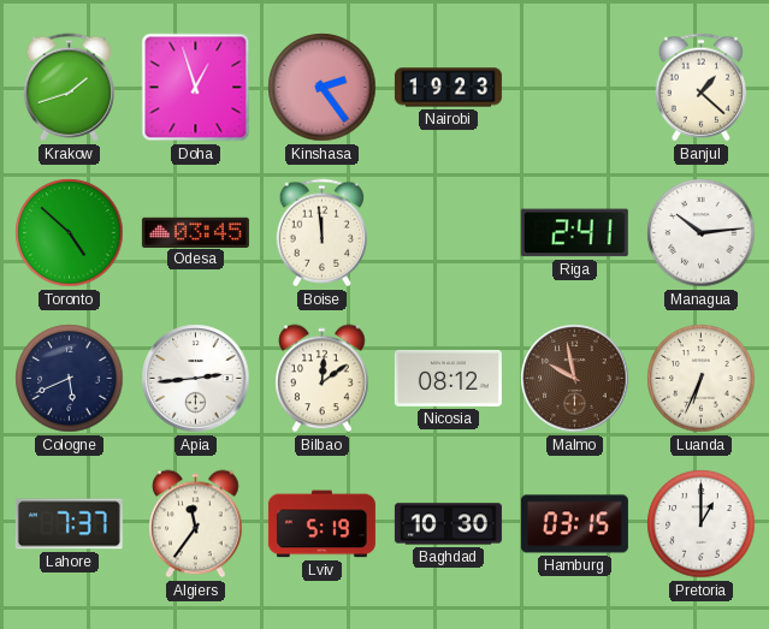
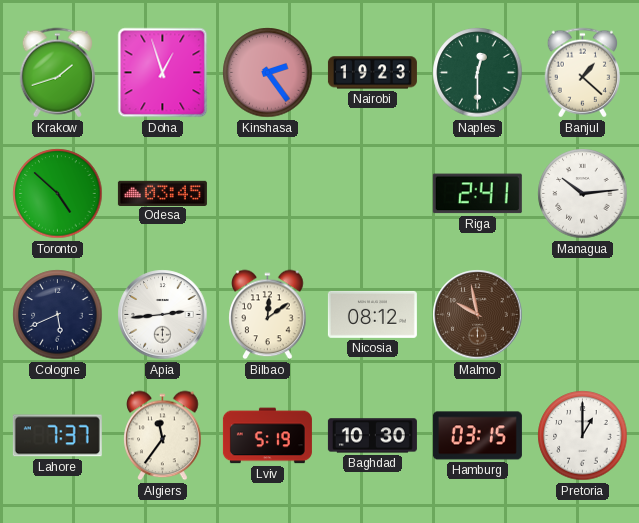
Naples: none -> 12:30
Boise: 11:59 -> none
Luanda: 6:34 -> none
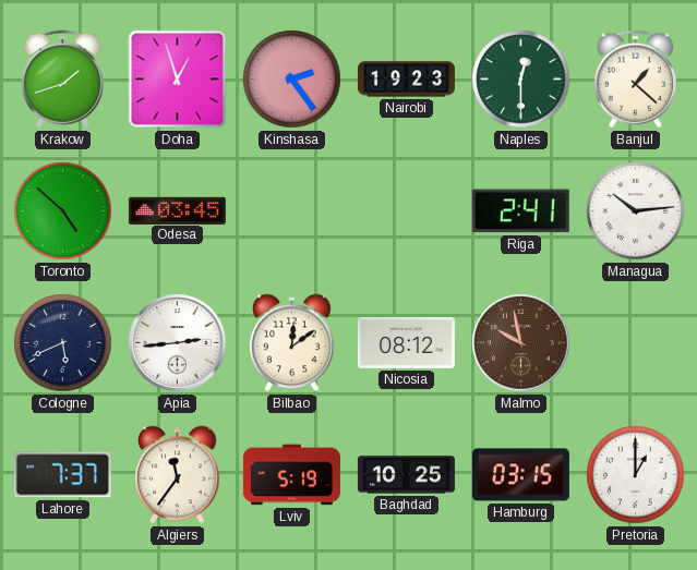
Baghdad: 10:30 -> 10:25
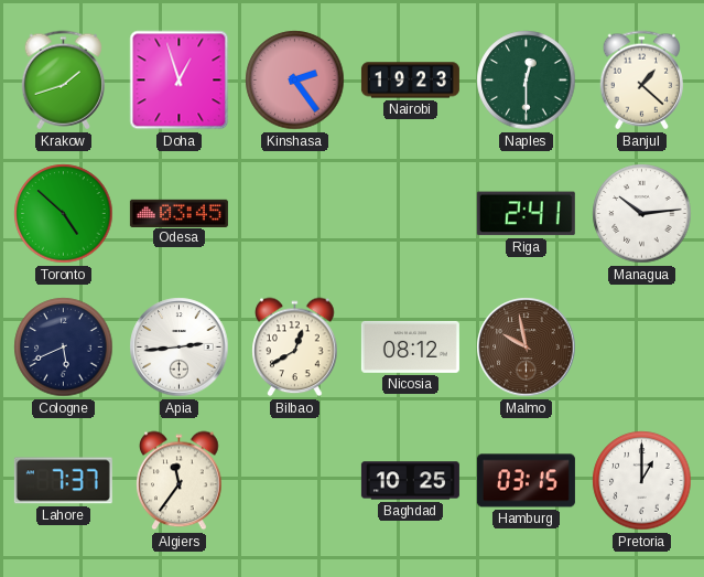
Bilbao: 12:09 -> 12:40
Lviv: 5:19 -> none
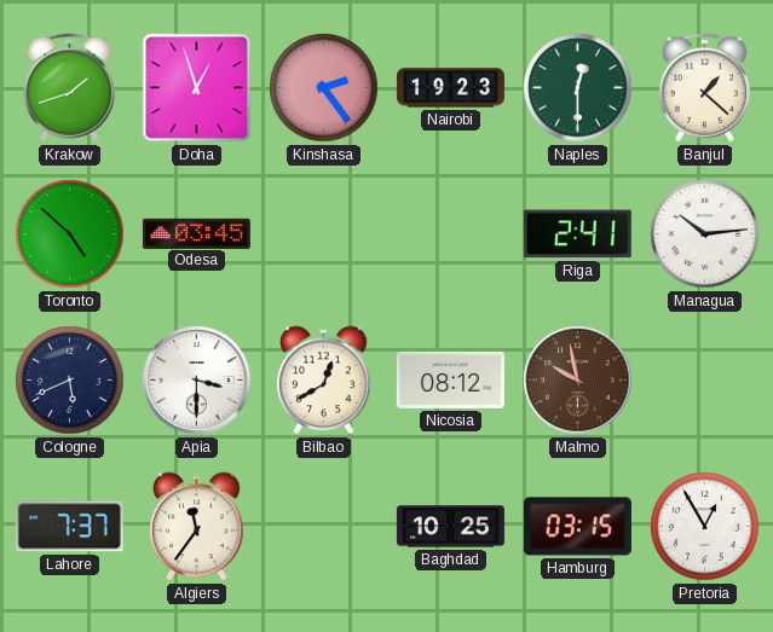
Apia: 2:44 -> 3:30
Pretoria: 1:00 -> 12:55
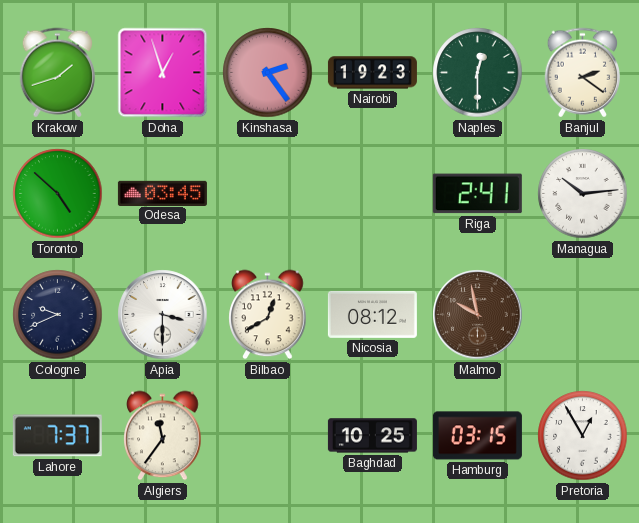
Banjul: 1:22 -> 2:21
Cologne: 5:41 -> 9:41
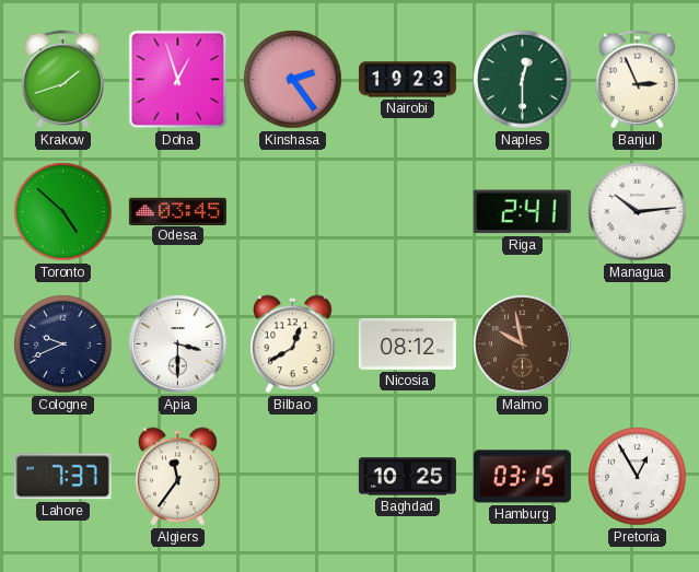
Banjul: 2:21 -> 2:56
